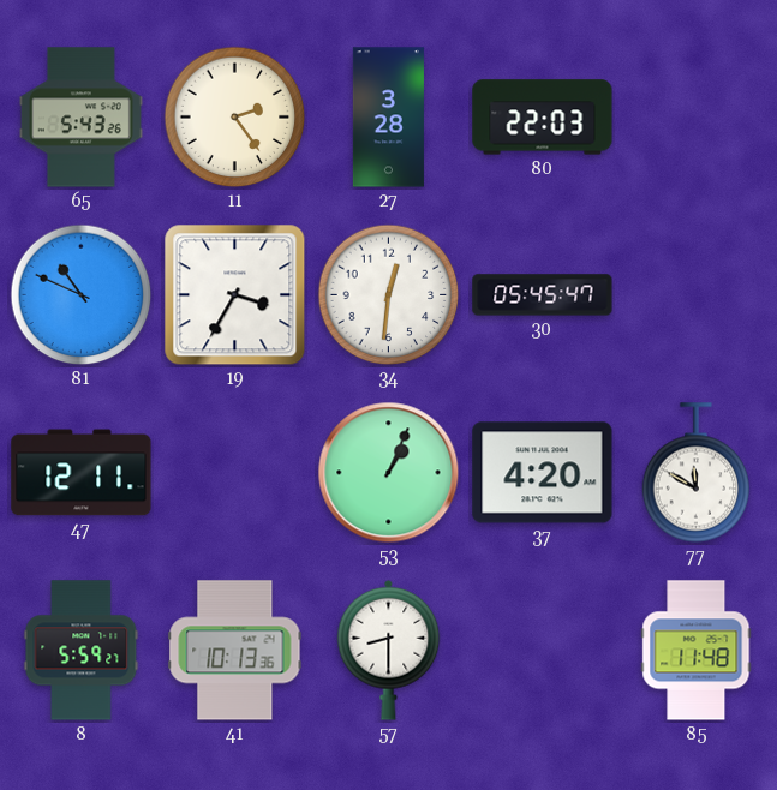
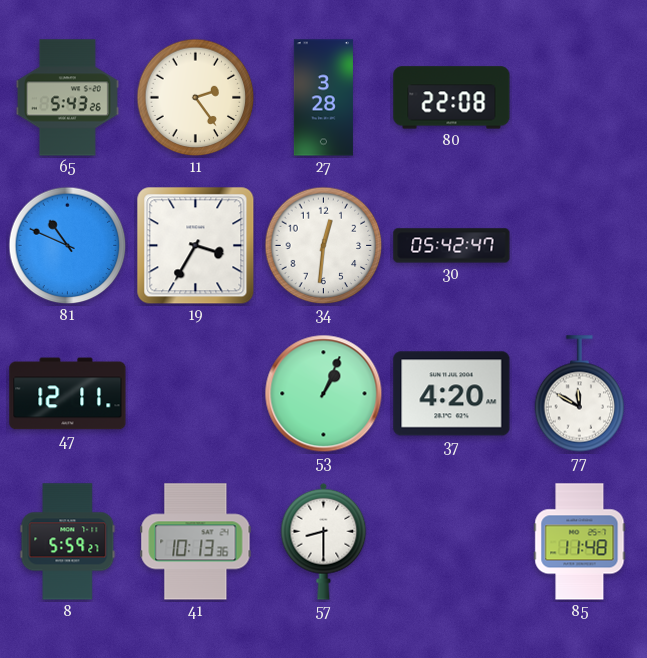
80: 22:03 -> 22:08
30: 05:45 -> 05:42
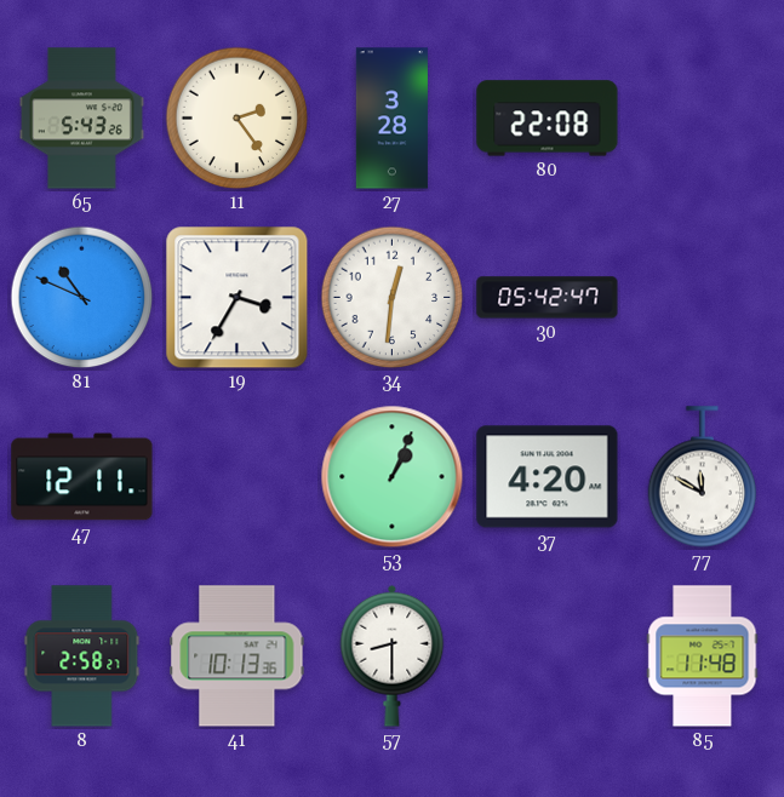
8: 5:59 -> 2:58
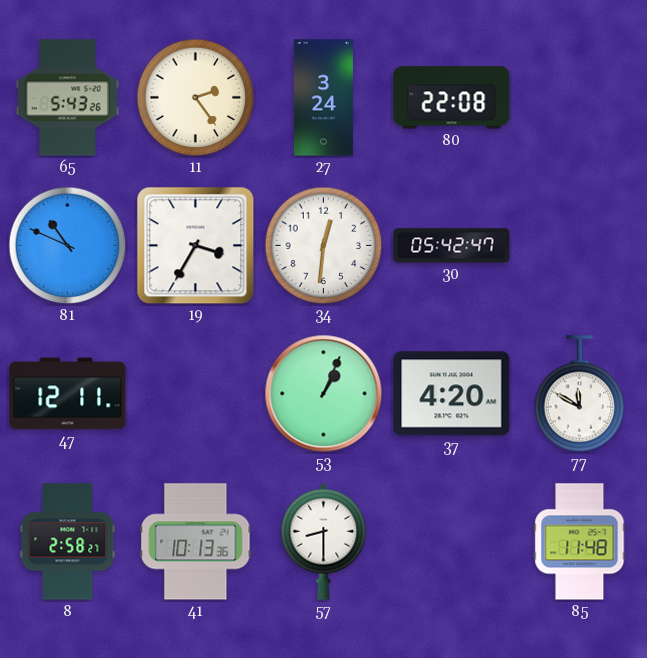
27: 3:28 -> 3:24
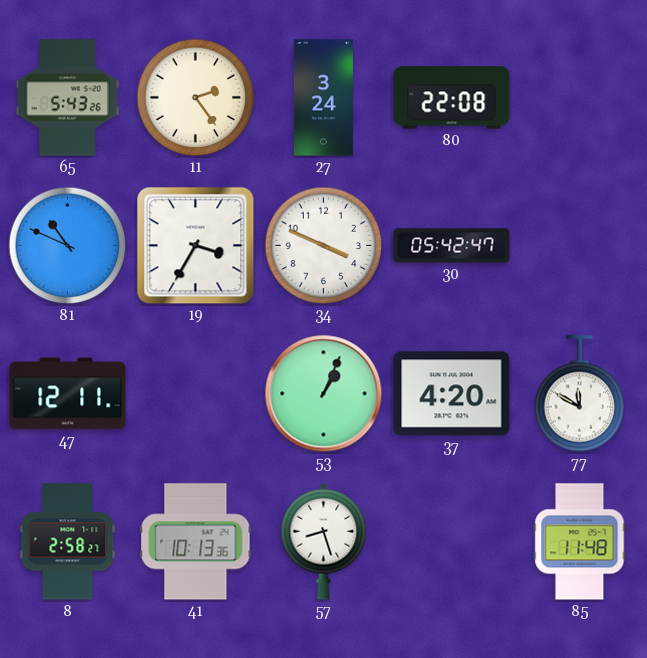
34: 12:31 -> 3:49
57: 8:30 -> 8:27
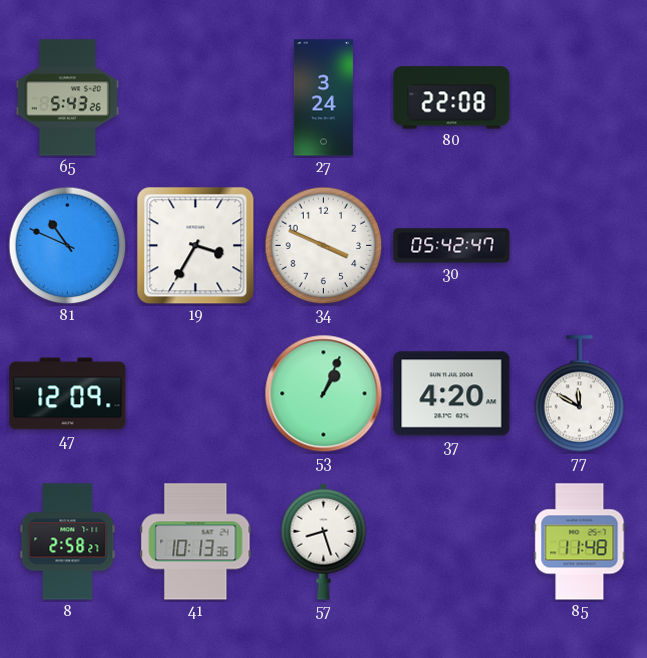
11: 2:24 -> none
47: 12:11 -> 12:09
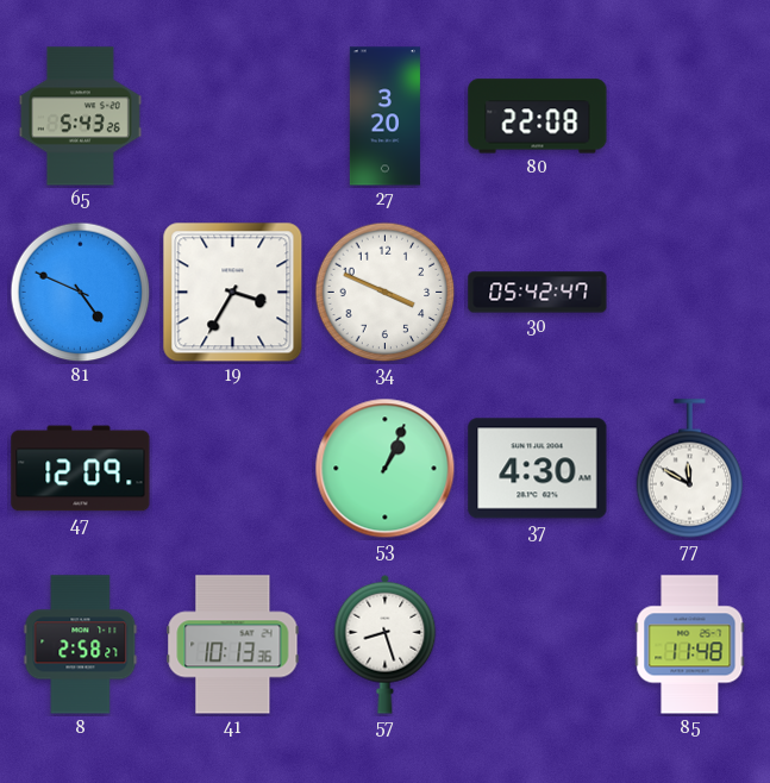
27: 3:24 -> 3:20
81: 10:49 -> 4:49
37: 4:20 -> 4:30
